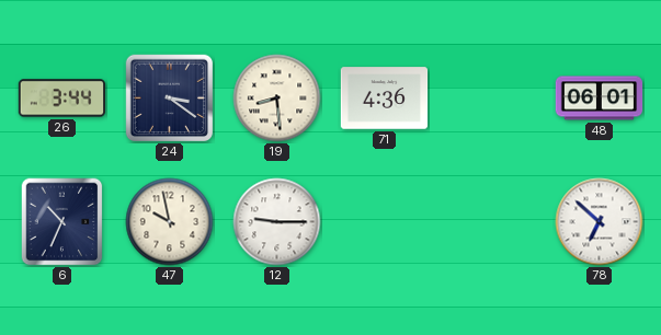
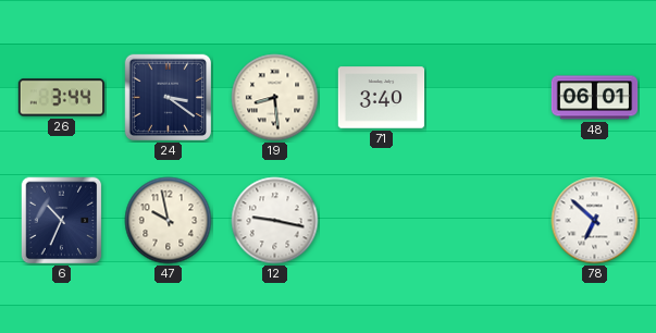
71: 4:36 -> 3:40
12: 9:15 -> 9:17
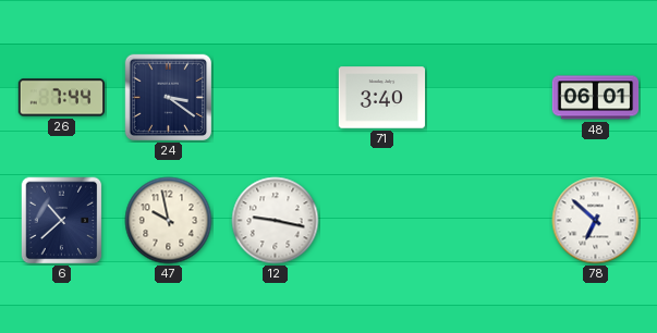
26: 3:44 -> 7:44
19: 8:29 -> none
6: 10:34 -> 10:38
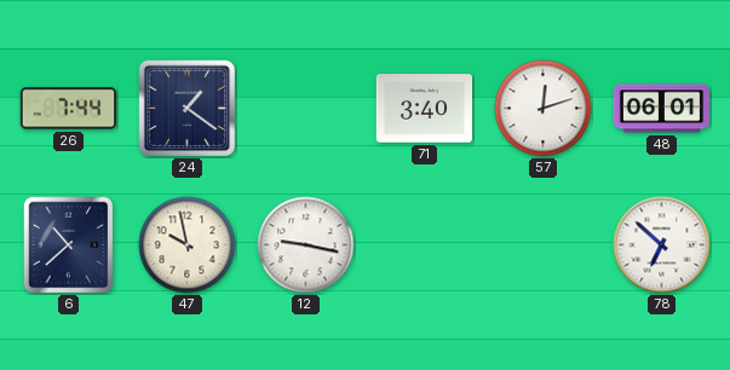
24: 3:21 -> 1:21
57: none -> 12:12
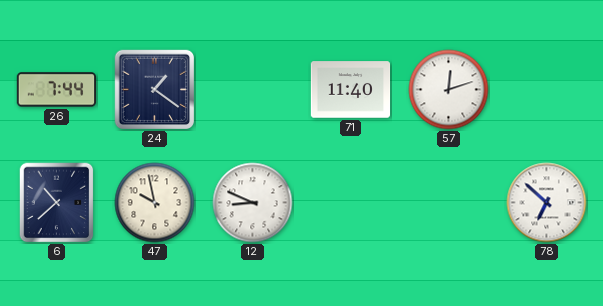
71: 3:40 -> 11:40
48: 06:01 -> none
12: 9:17 -> 8:49
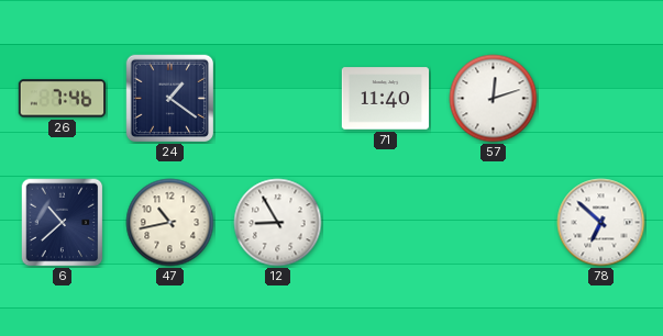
26: 7:44 -> 7:46
47: 9:58 -> 10:43
12: 8:49 -> 8:55
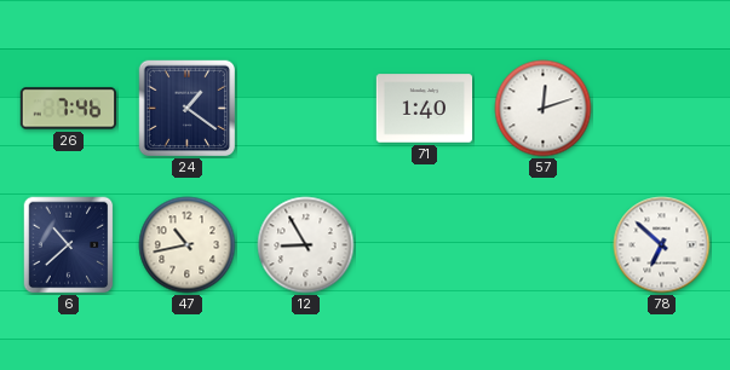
71: 11:40 -> 1:40
